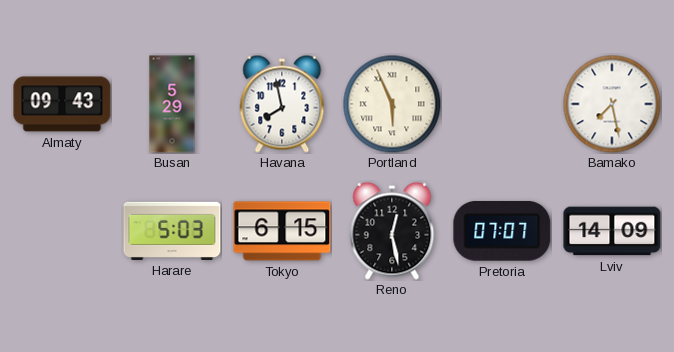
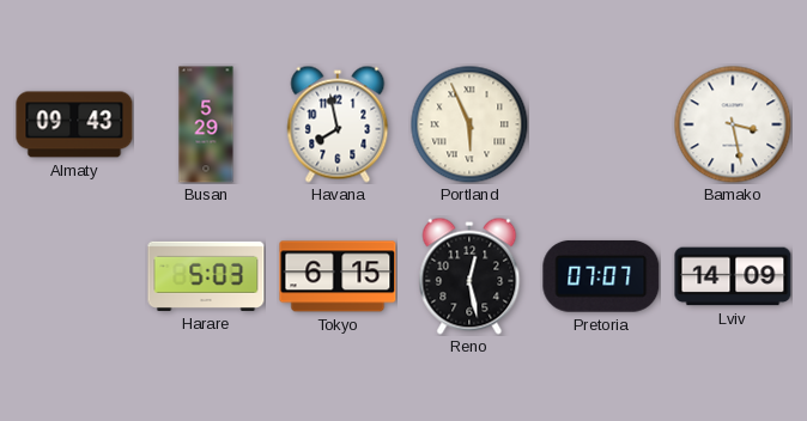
Bamako: 7:28 -> 3:28
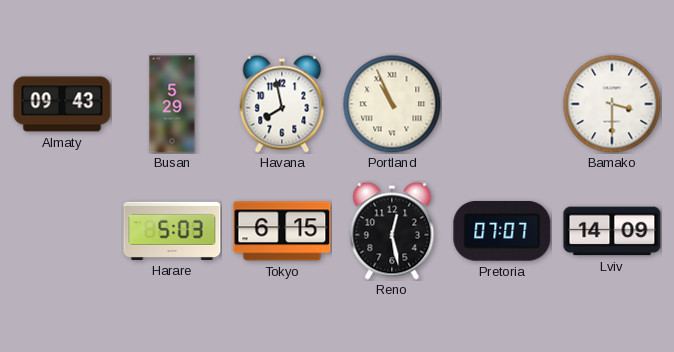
Portland: 5:56 -> 10:56
Bamako: 3:28 -> 3:30
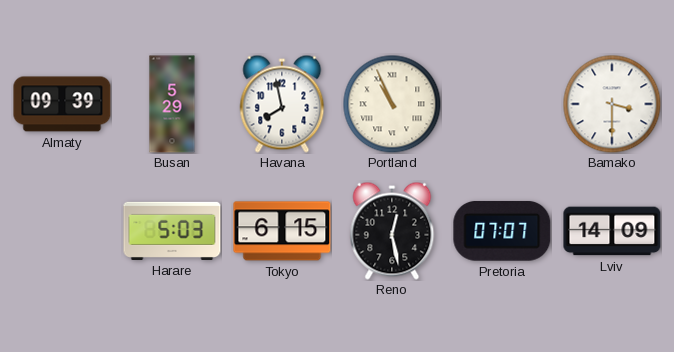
Almaty: 09:43 -> 09:39
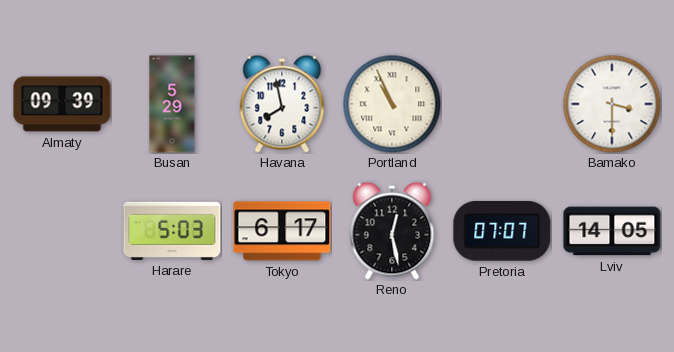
Tokyo: 6:15 -> 6:17
Lviv: 14:09 -> 14:05
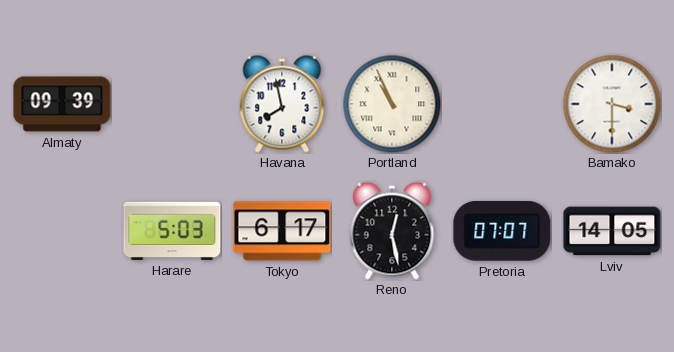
Busan: 5:29 -> none
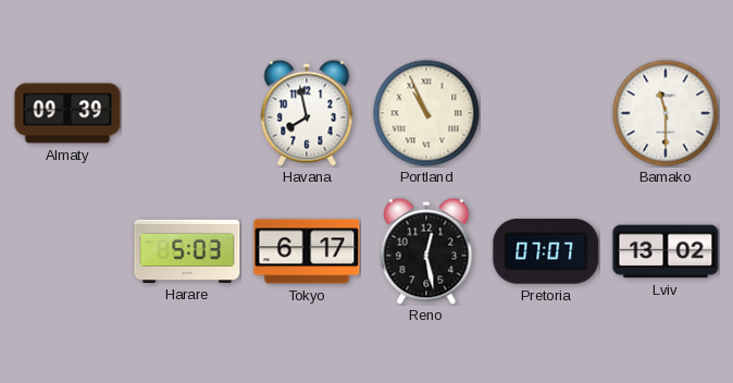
Bamako: 3:30 -> 11:30
Lviv: 14:05 -> 13:02
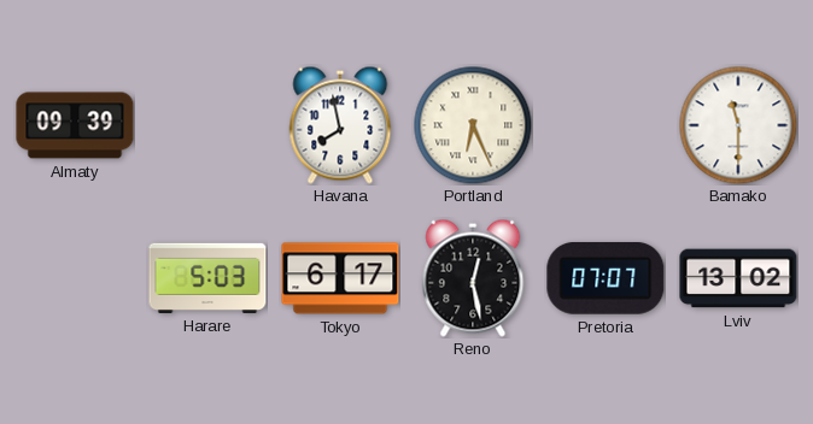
Portland: 10:56 -> 6:26
